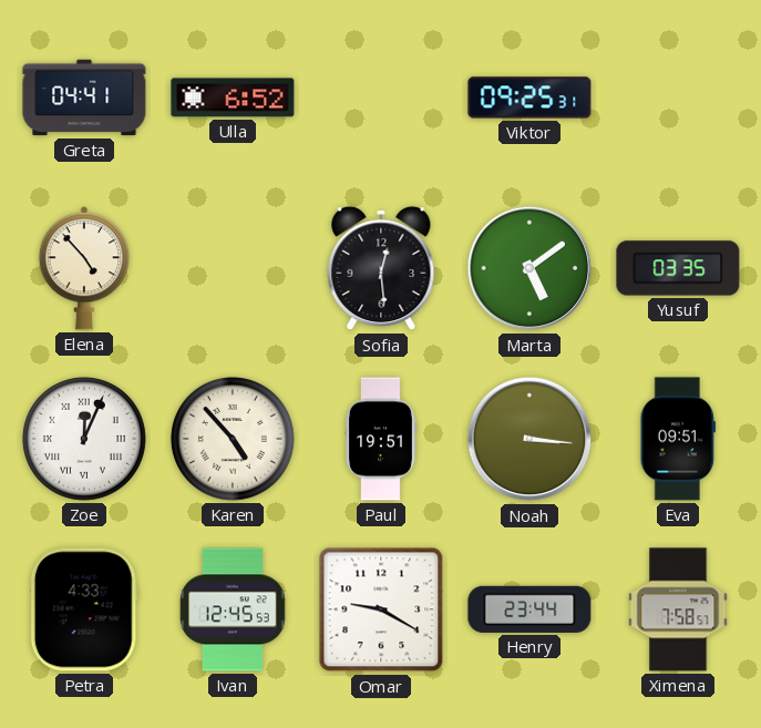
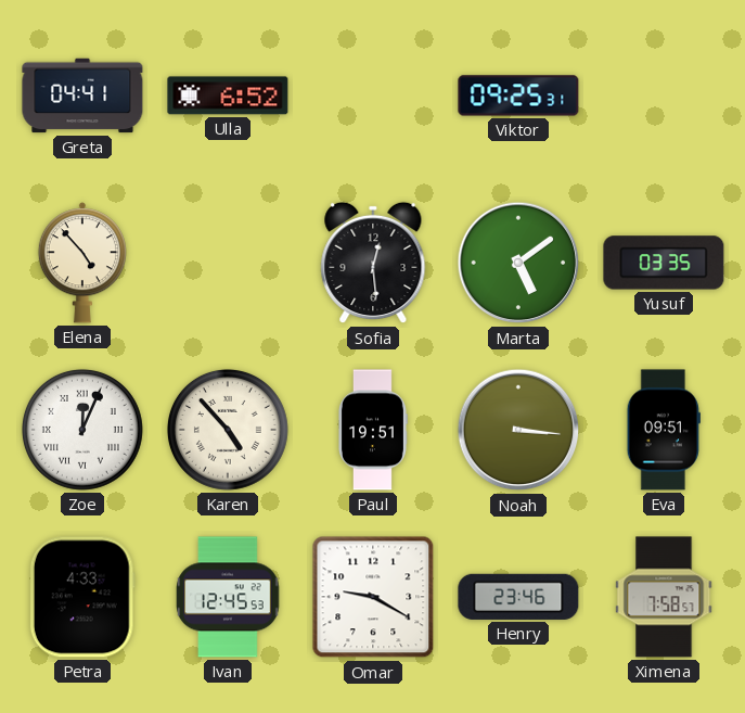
Henry: 23:44 -> 23:46
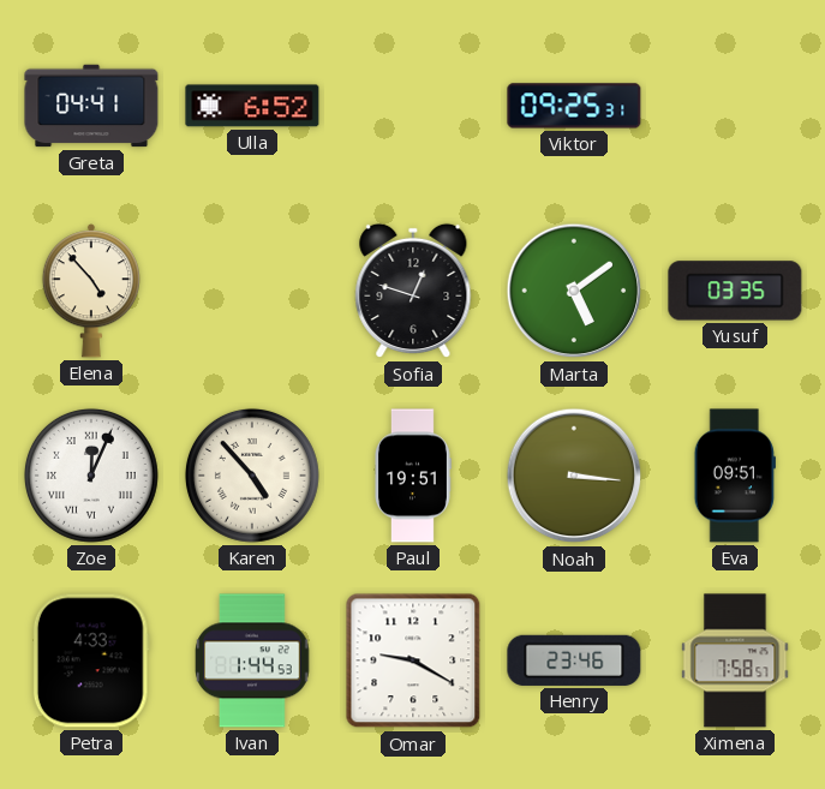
Sofia: 12:29 -> 12:48
Ivan: 12:45 -> 1:44
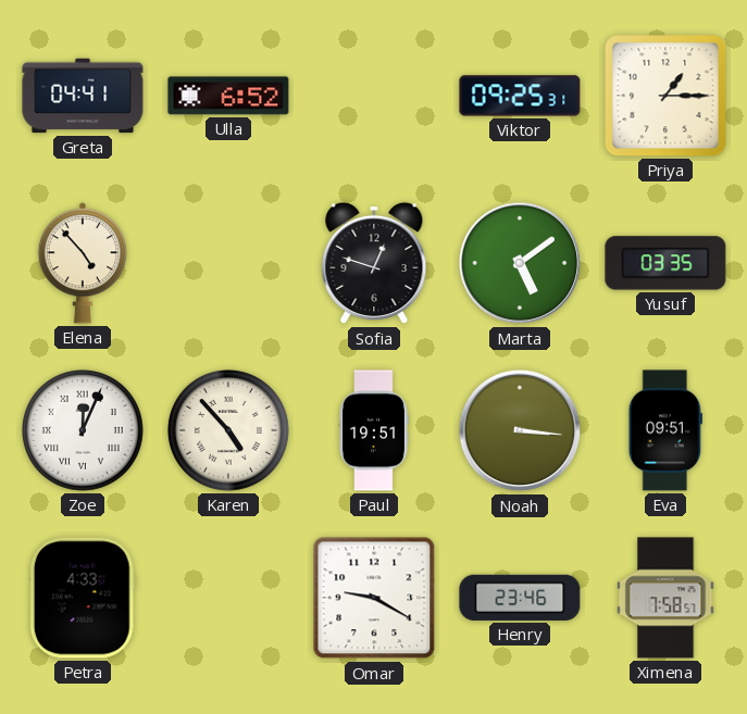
Priya: none -> 1:15
Ivan: 1:44 -> none
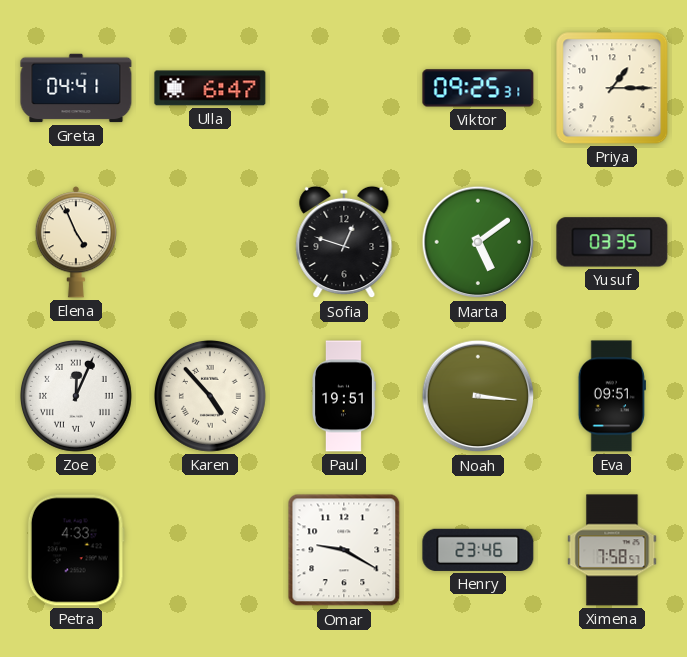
Ulla: 6:52 -> 6:47
Elena: 4:53 -> 4:56
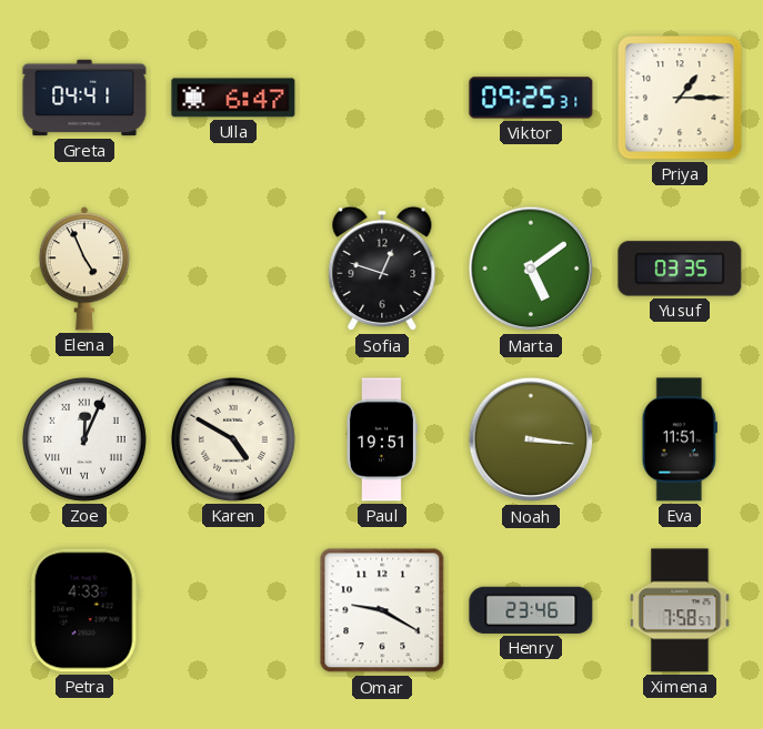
Karen: 4:53 -> 4:50
Eva: 09:51 -> 11:51
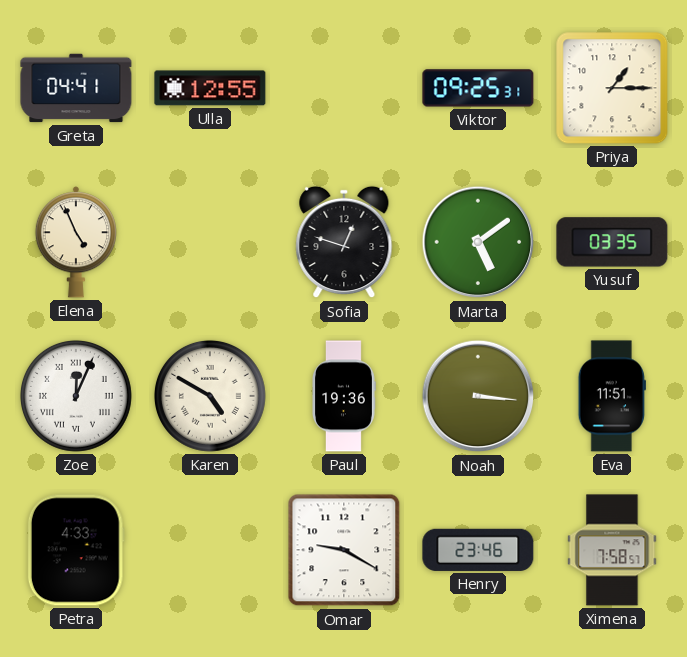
Ulla: 6:47 -> 12:55
Paul: 19:51 -> 19:36
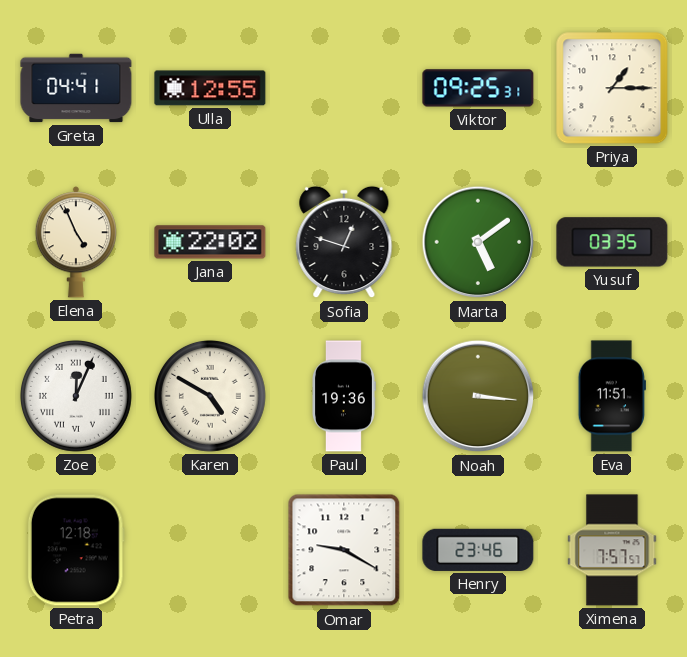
Jana: none -> 22:02
Petra: 4:33 -> 12:18
Ximena: 7:58 -> 7:57
